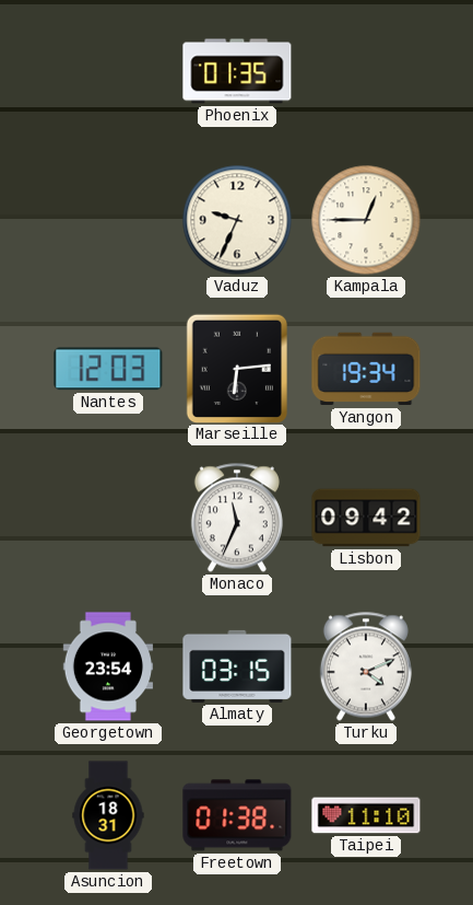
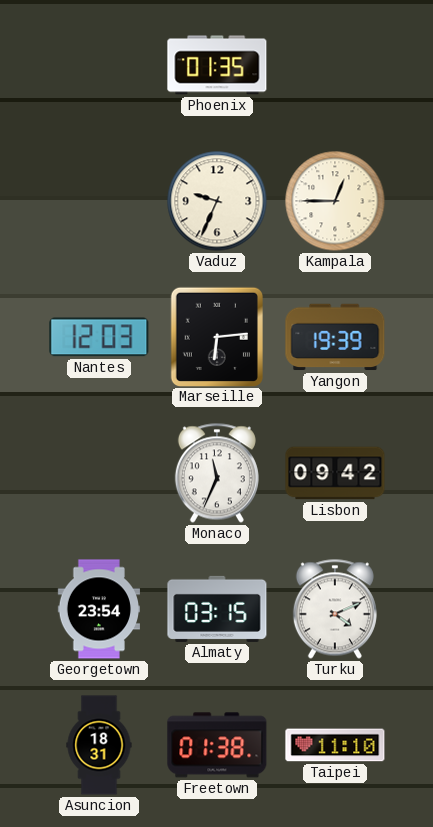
Yangon: 19:34 -> 19:39
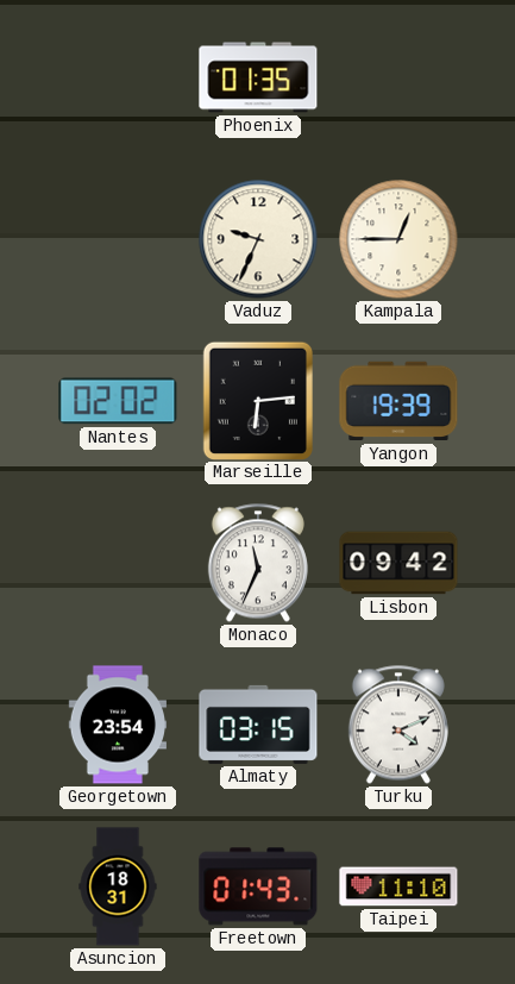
Nantes: 12:03 -> 02:02
Freetown: 01:38 -> 01:43
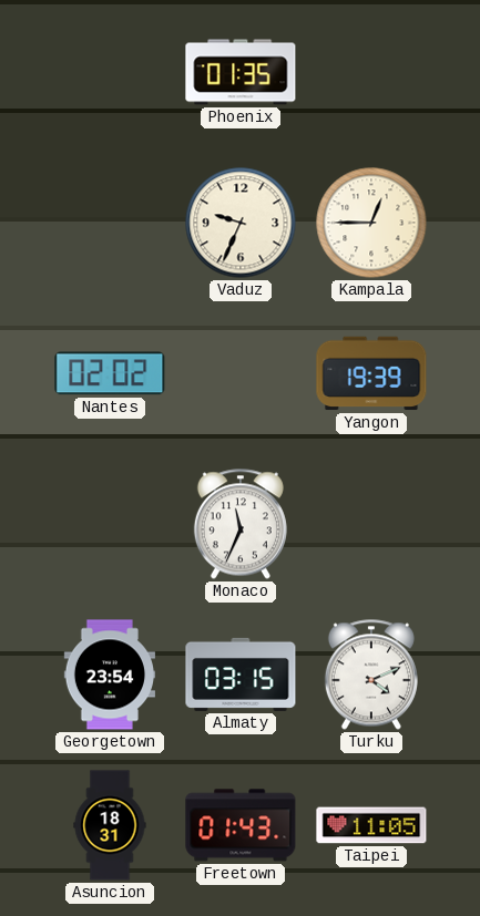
Marseille: 6:14 -> none
Lisbon: 09:42 -> none
Taipei: 11:10 -> 11:05
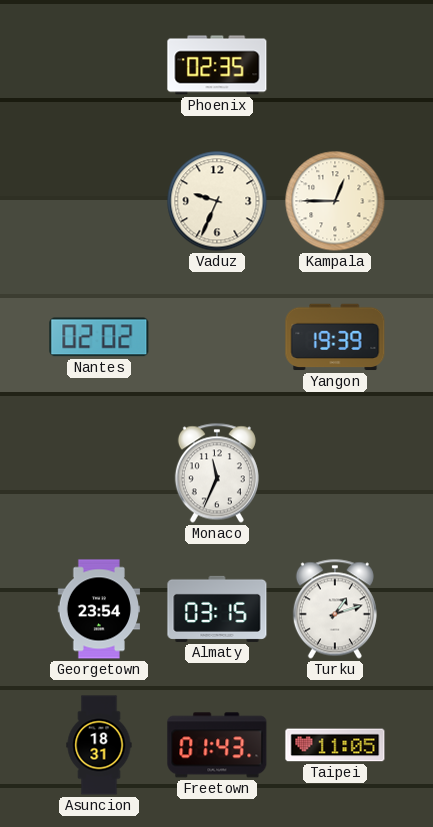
Phoenix: 01:35 -> 02:35
Turku: 4:11 -> 1:12
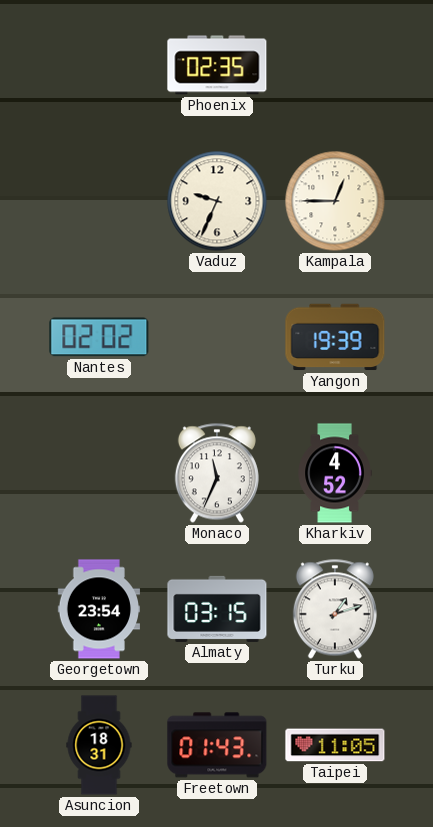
Kharkiv: none -> 4:52
